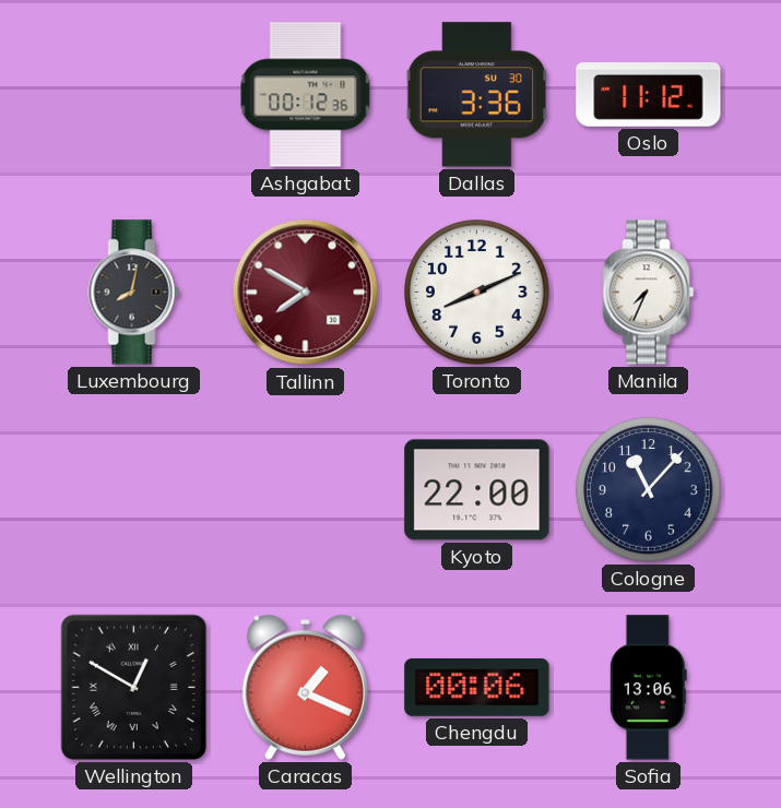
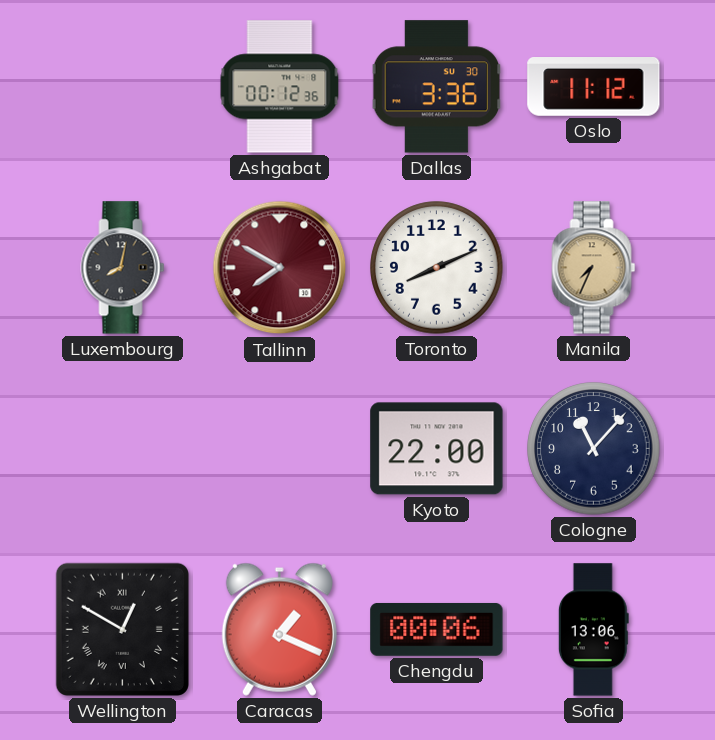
Manila dial: white -> champagne
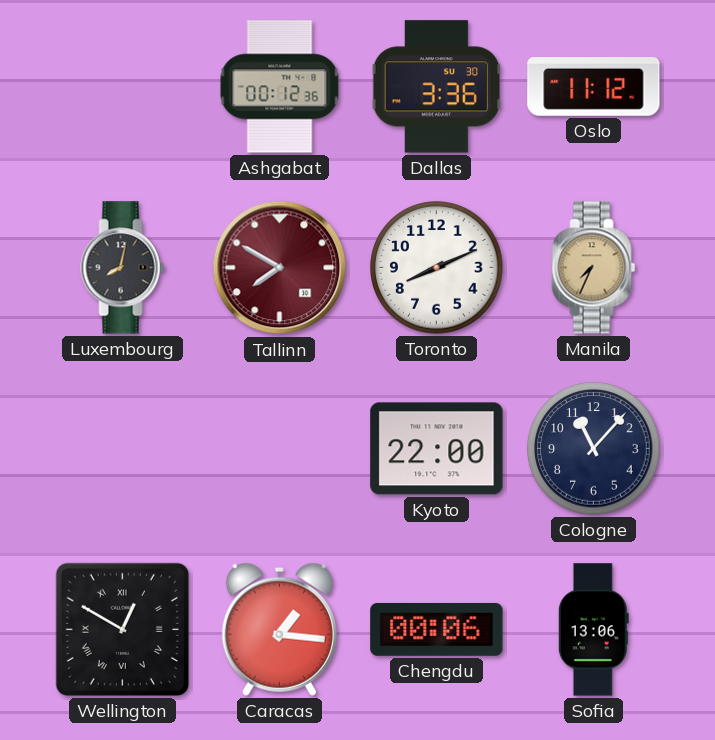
Caracas: 1:19 -> 1:16
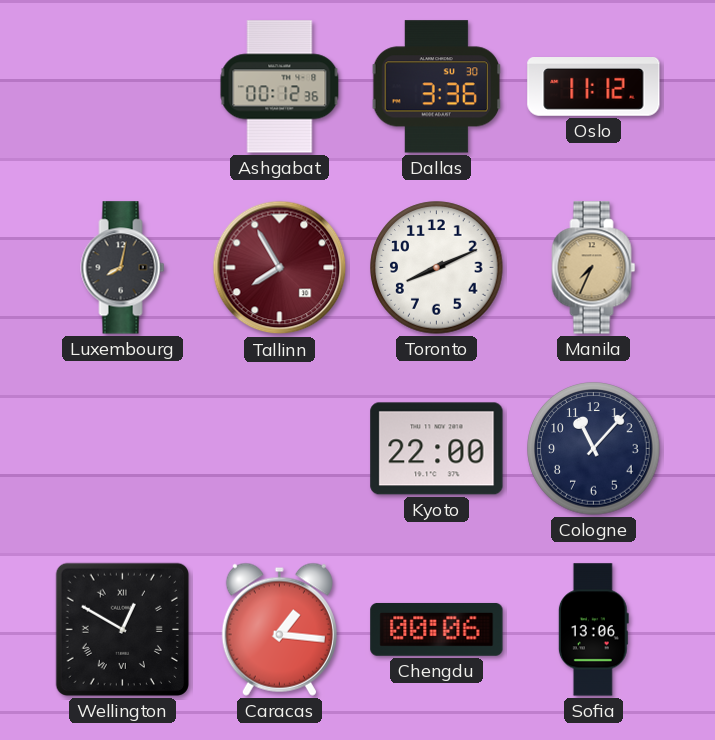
Tallinn: 7:50 -> 7:55
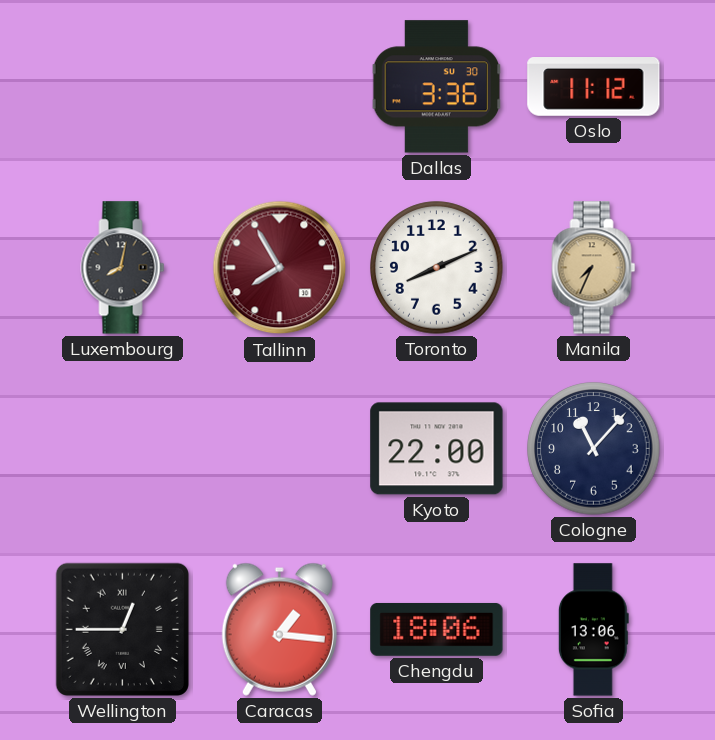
Ashgabat: 00:12 -> none
Wellington: 12:50 -> 12:45
Chengdu: 00:06 -> 18:06
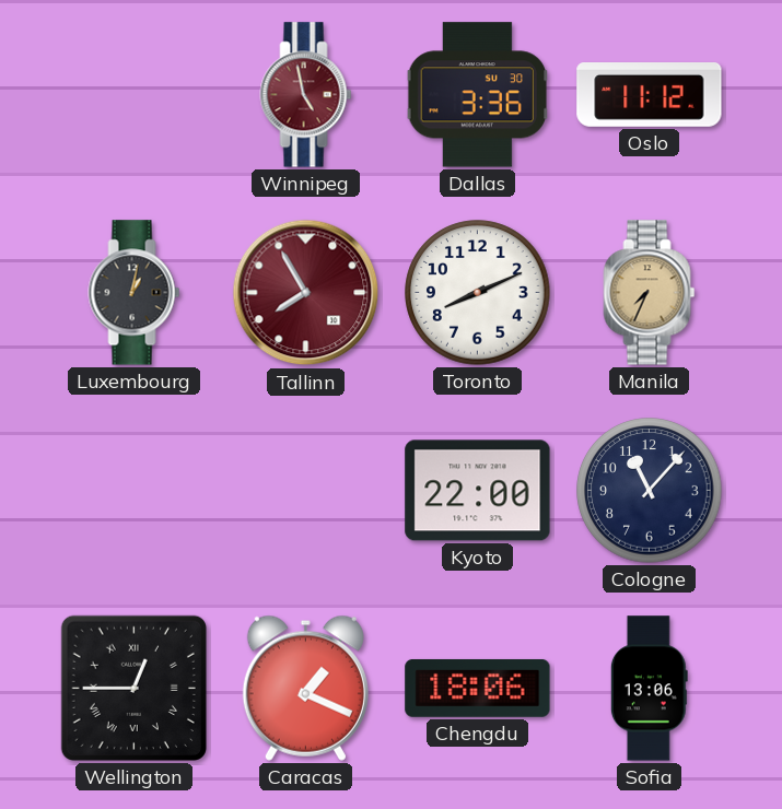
Winnipeg: none -> 4:58
Luxembourg: 8:02 -> 1:02
Caracas: 1:16 -> 1:19
